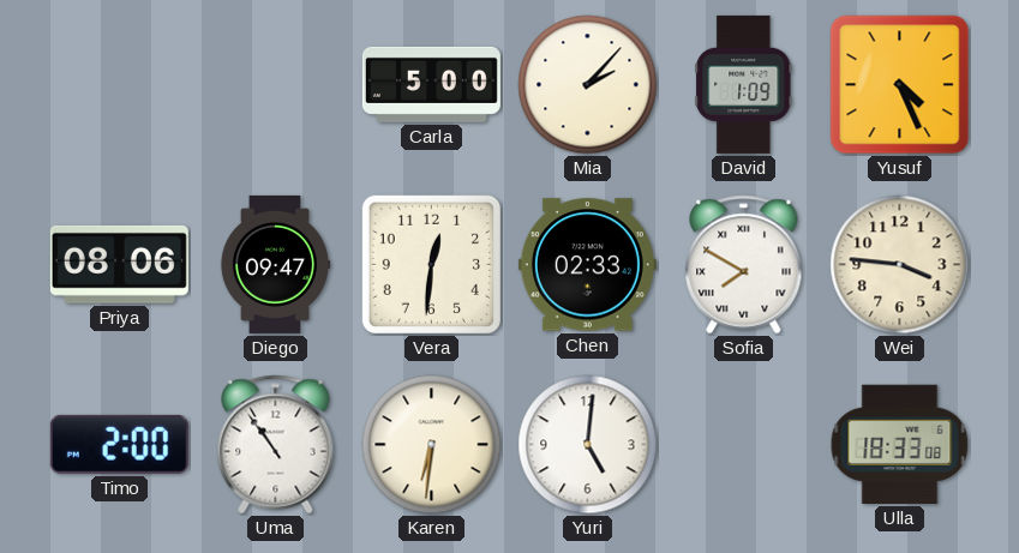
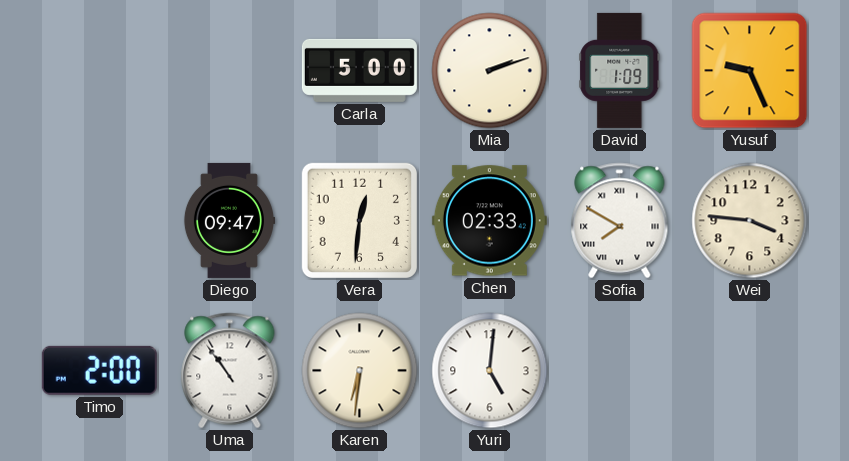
Mia: 2:07 -> 2:12
Yusuf: 4:26 -> 9:26
Priya: 08:06 -> none
Ulla: 18:33 -> none
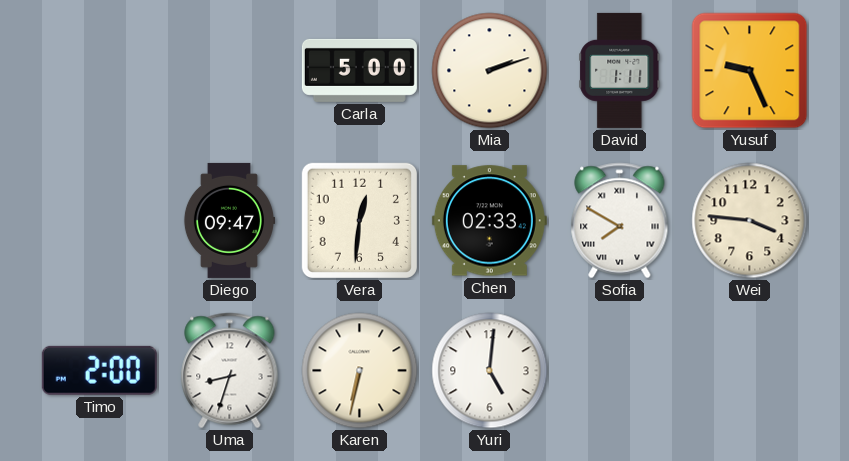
David: 1:09 -> 1:11
Uma: 10:54 -> 8:33
Karen: 6:31 -> 6:32
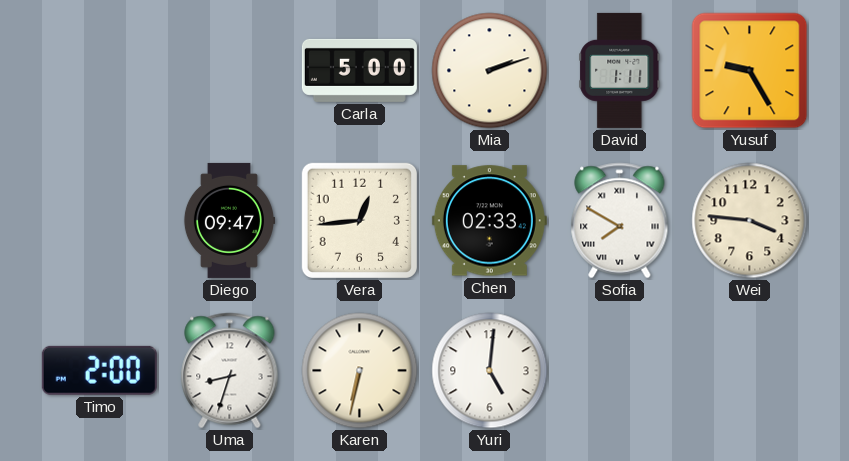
Yusuf: 9:26 -> 9:25
Vera: 12:31 -> 12:44
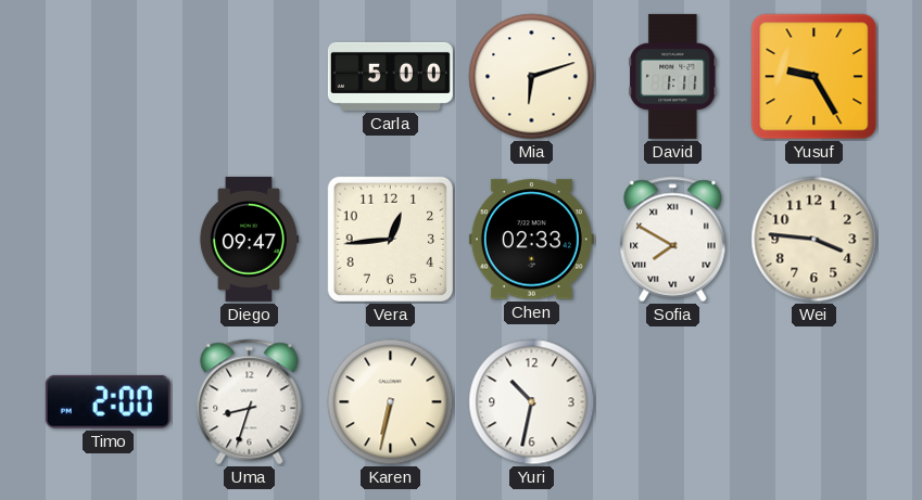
Mia: 2:12 -> 6:12
Yuri: 5:01 -> 10:32
